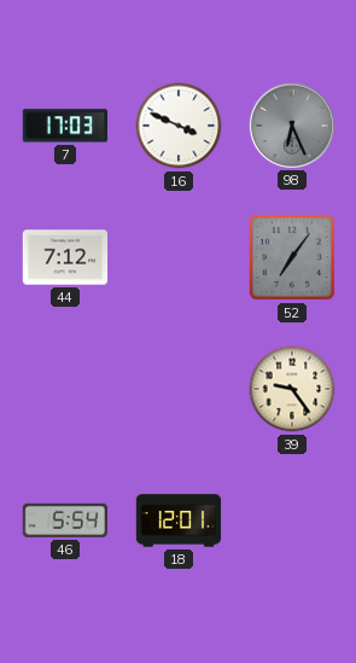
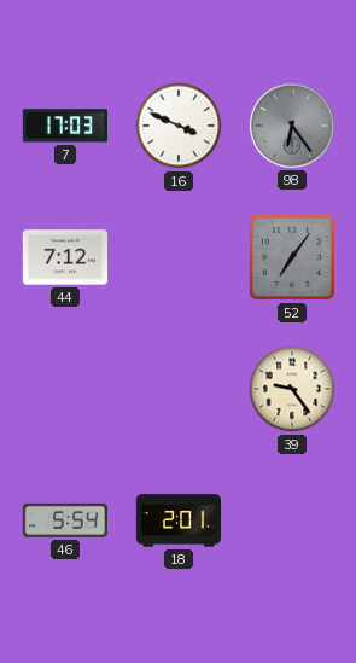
98: 6:26 -> 6:24
18: 12:01 -> 2:01
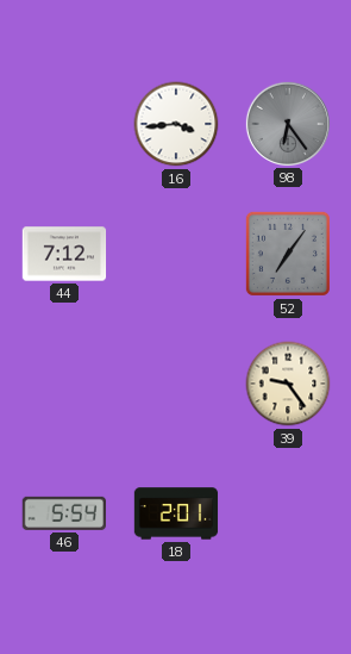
7: 17:03 -> none
16: 3:49 -> 3:44
